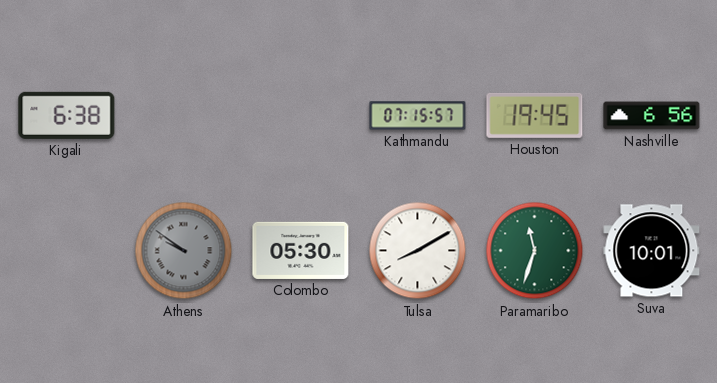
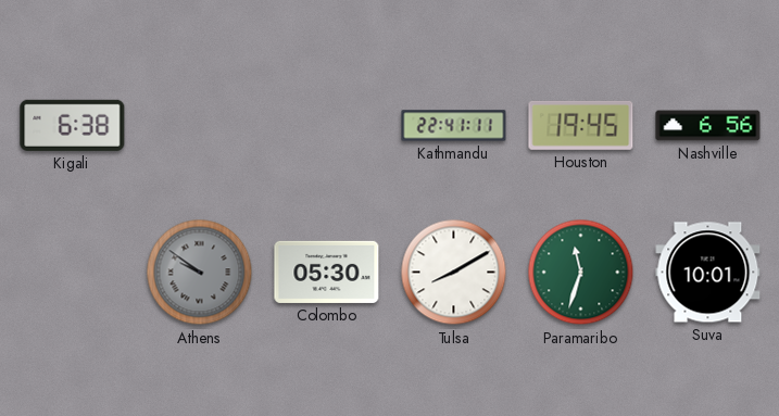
Kathmandu: 07:15 -> 22:41
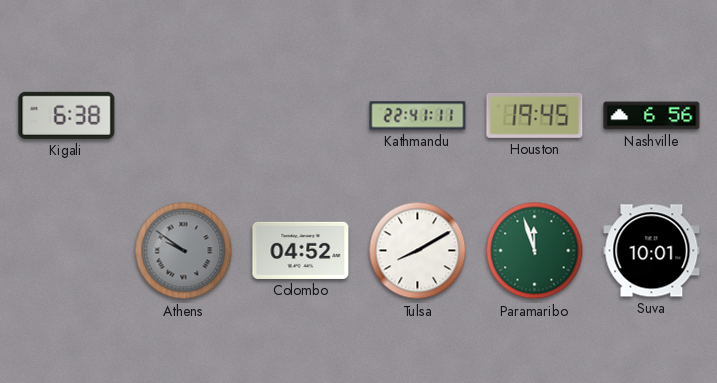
Colombo: 05:30 -> 04:52
Paramaribo: 11:33 -> 11:57
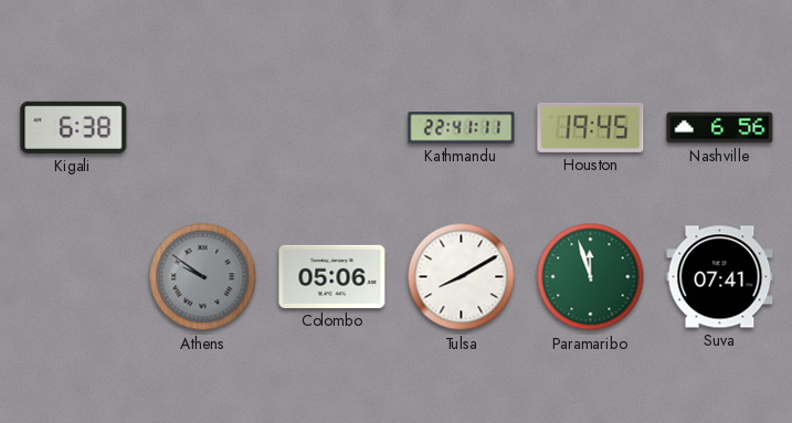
Colombo: 04:52 -> 05:06
Suva: 10:01 -> 07:41
